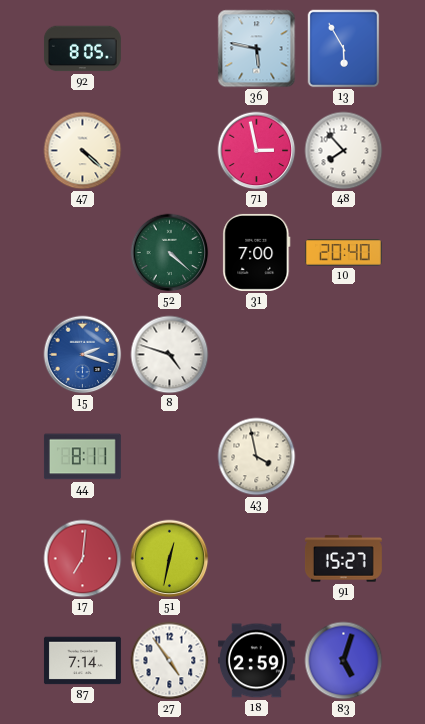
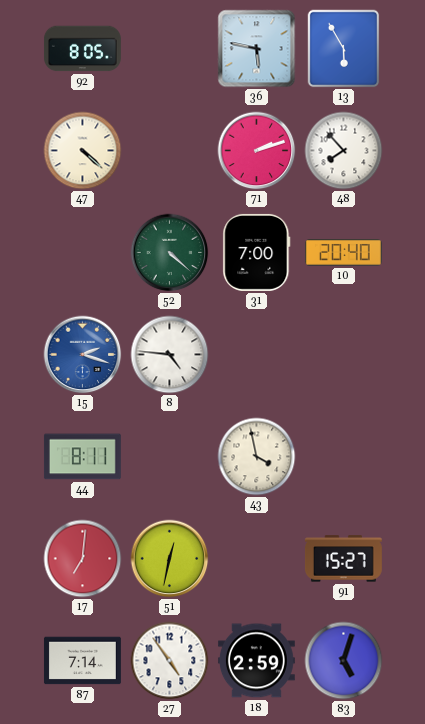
71: 2:58 -> 2:12
8: 4:48 -> 4:46
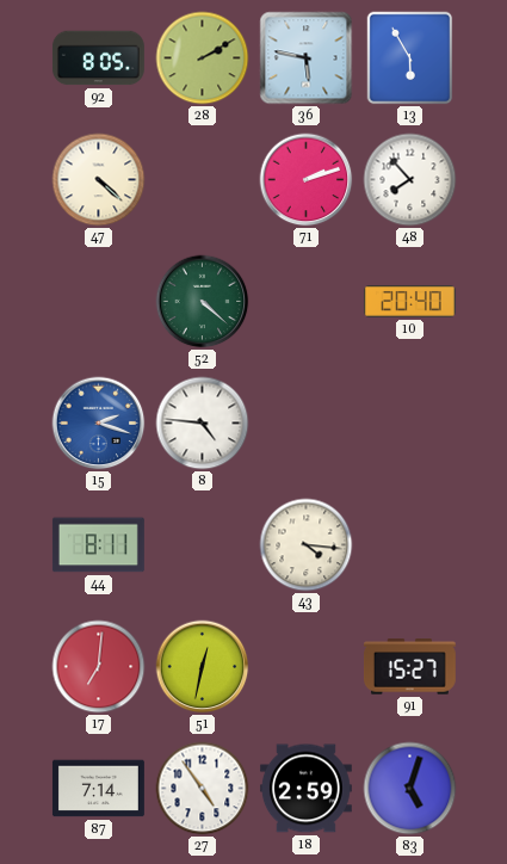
28: none -> 2:10
31: 7:00 -> none
43: 3:58 -> 4:16
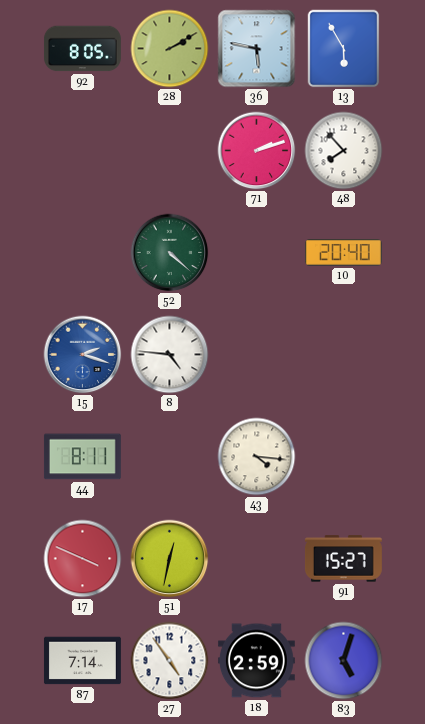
47: 4:22 -> none
17: 7:01 -> 3:49
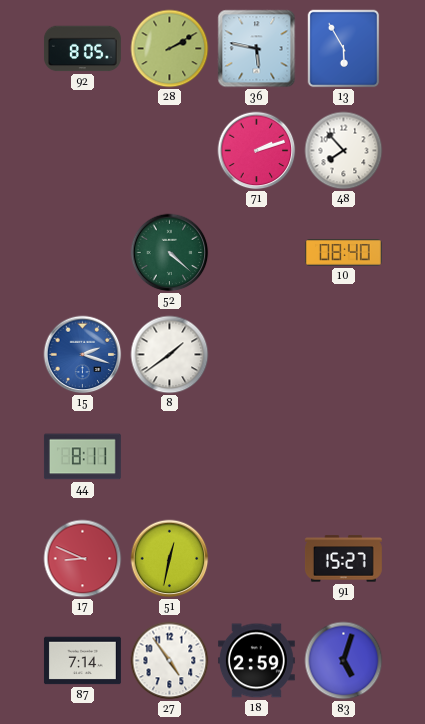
10: 20:40 -> 08:40
8: 4:46 -> 1:39
43: 4:16 -> none
17: 3:49 -> 8:49
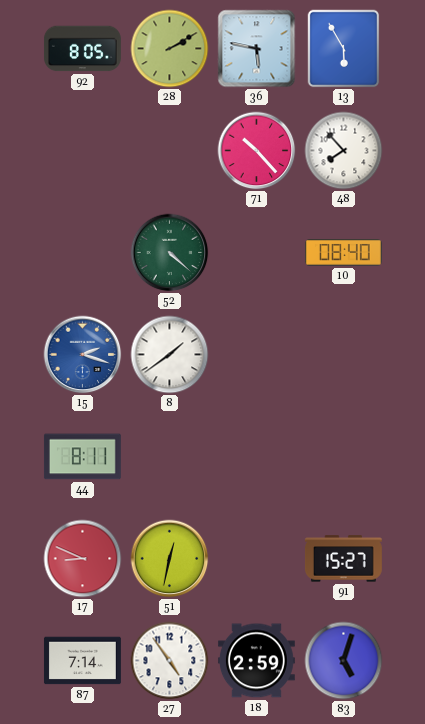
71: 2:12 -> 10:23
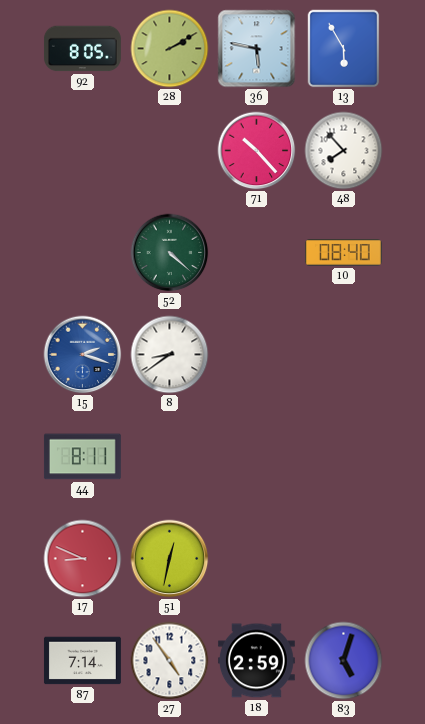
8: 1:39 -> 8:39
91: 15:27 -> none
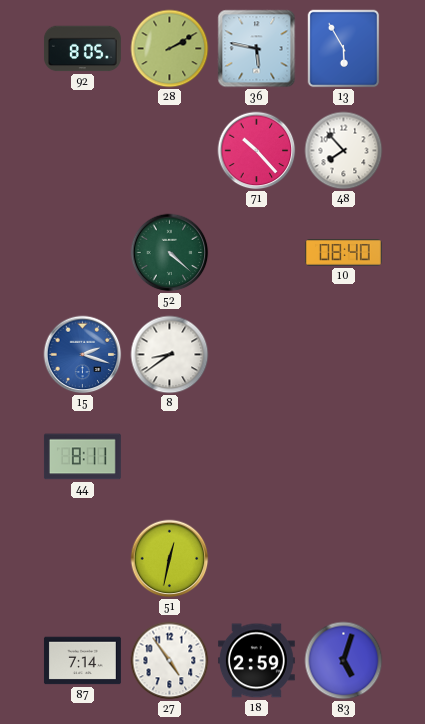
17: 8:49 -> none
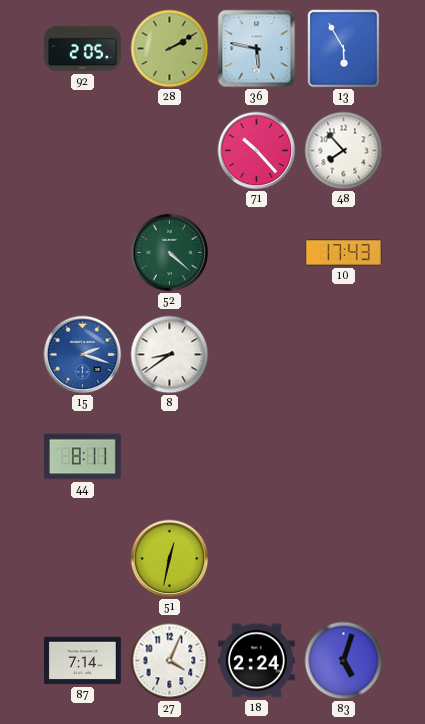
92: 8:05 -> 2:05
10: 08:40 -> 17:43
27: 4:54 -> 4:04
18: 2:59 -> 2:24
